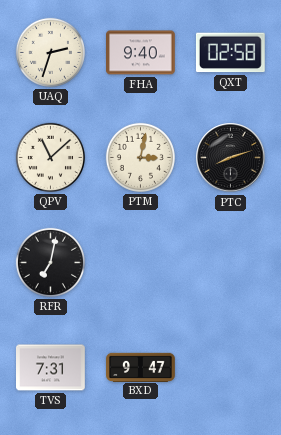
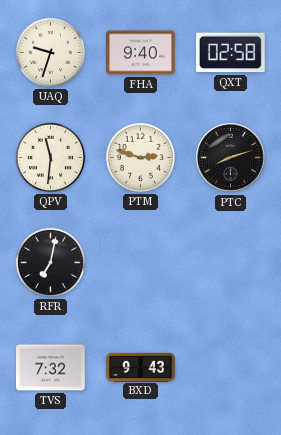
UAQ: 2:33 -> 9:33
QPV: 11:08 -> 11:31
PTM: 3:02 -> 2:48
TVS: 7:31 -> 7:32
BXD: 9:47 -> 9:43
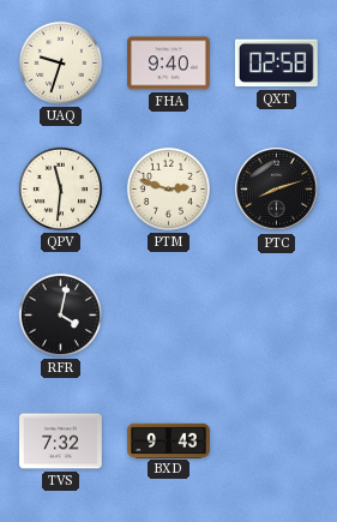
RFR: 7:02 -> 4:02
